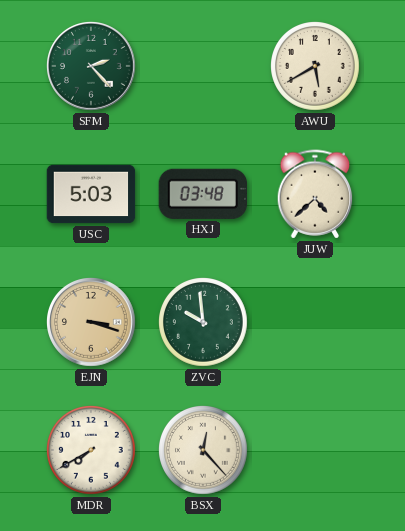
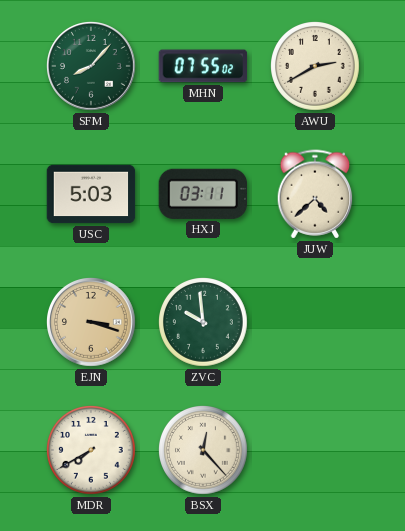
SFM: 2:23 -> 8:07
MHN: none -> 07:55
AWU: 5:40 -> 2:40
HXJ: 03:48 -> 03:11
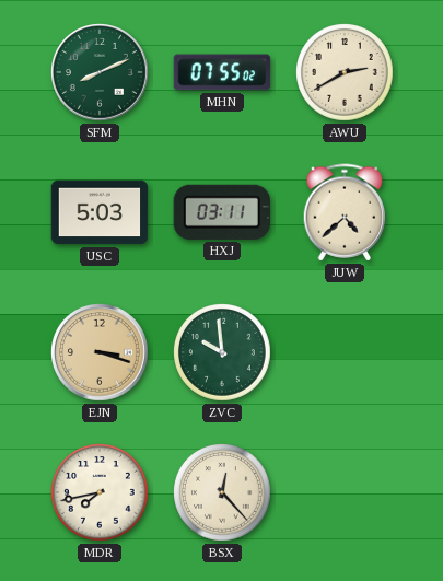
SFM: 8:07 -> 8:11
MDR: 7:40 -> 7:43
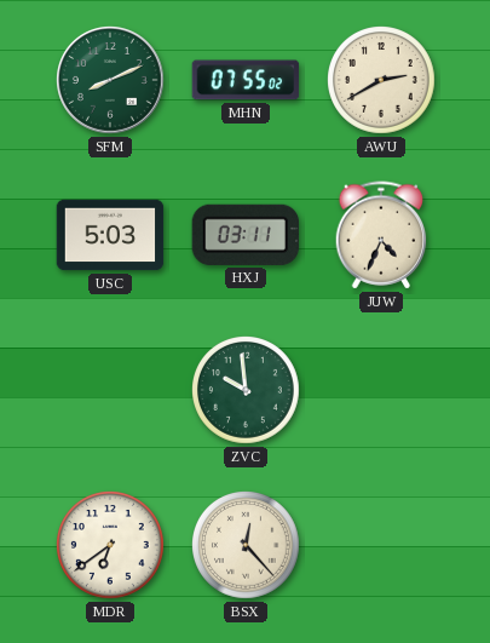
JUW: 4:38 -> 4:34
EJN: 3:18 -> none
MDR: 7:43 -> 6:39
